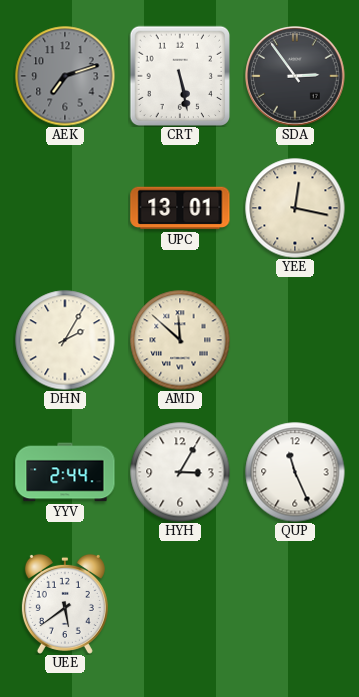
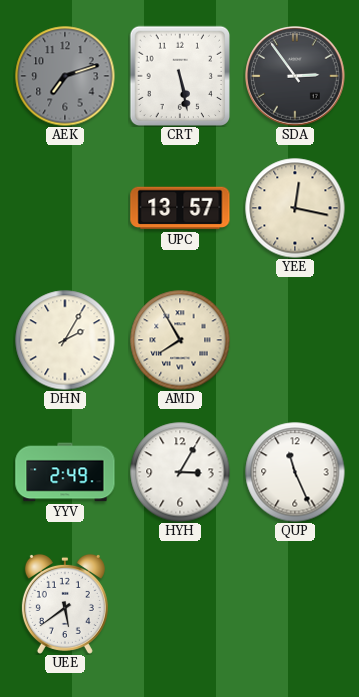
UPC: 13:01 -> 13:57
AMD: 11:52 -> 7:55
YYV: 2:44 -> 2:49
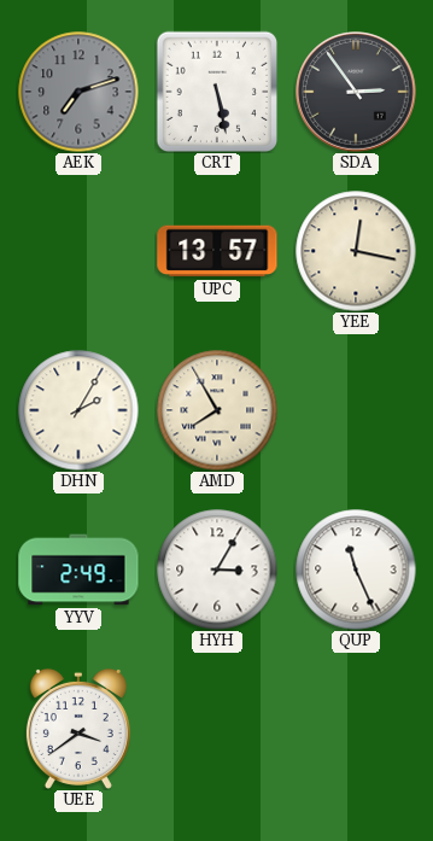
UEE: 5:39 -> 3:39
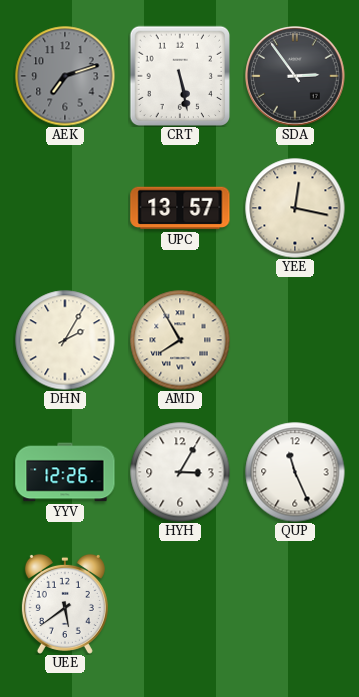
YYV: 2:49 -> 12:26
UEE: 3:39 -> 5:39
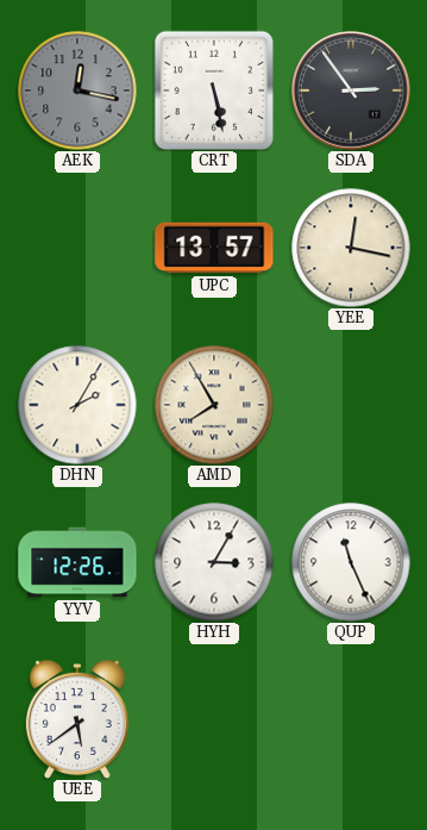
AEK: 7:12 -> 12:17
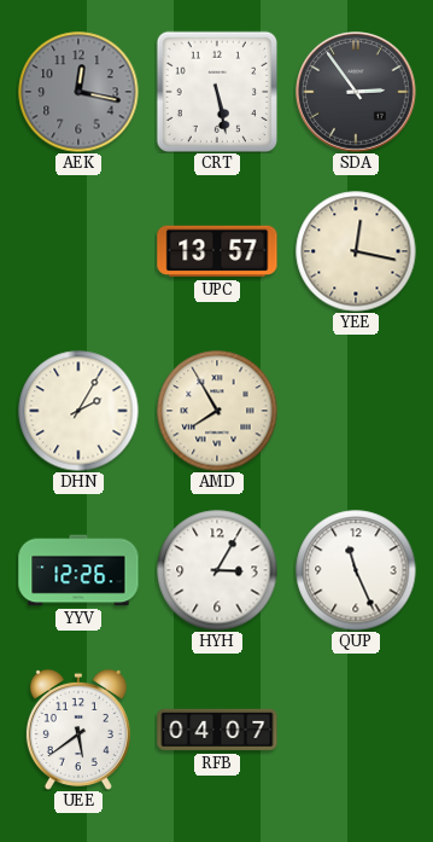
RFB: none -> 04:07
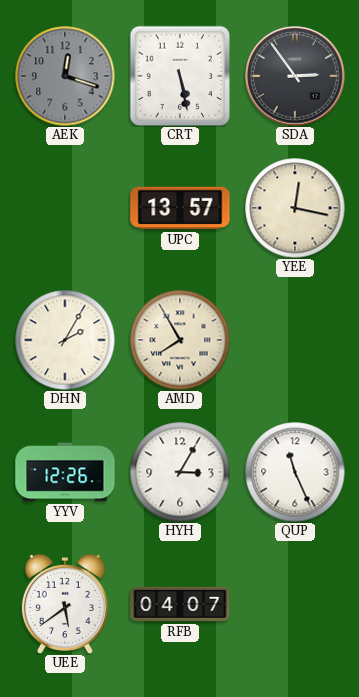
AEK: 12:17 -> 12:18
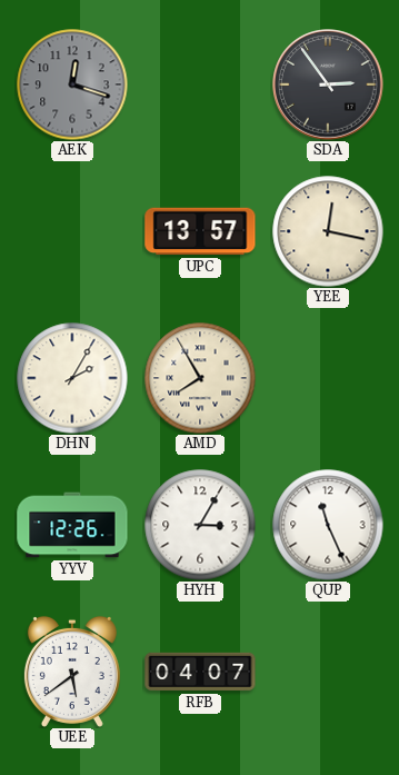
CRT: 5:28 -> none
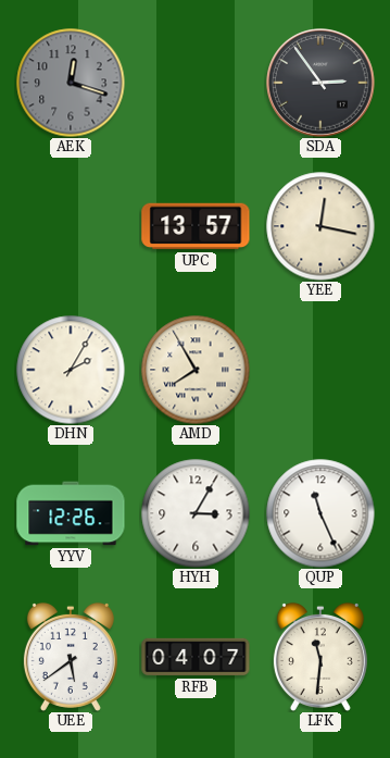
LFK: none -> 11:31
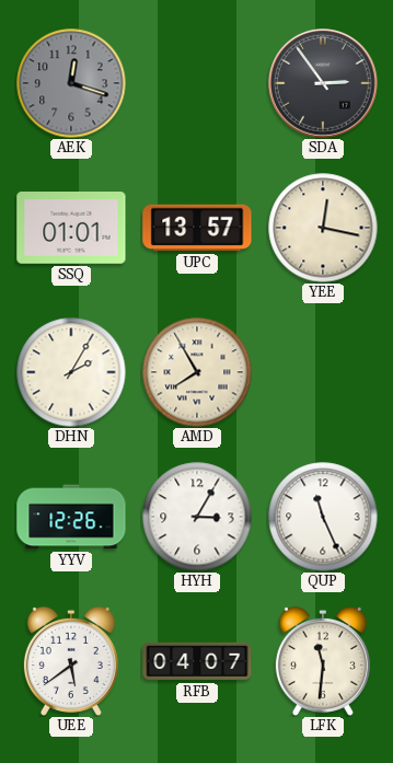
SSQ: none -> 01:01
